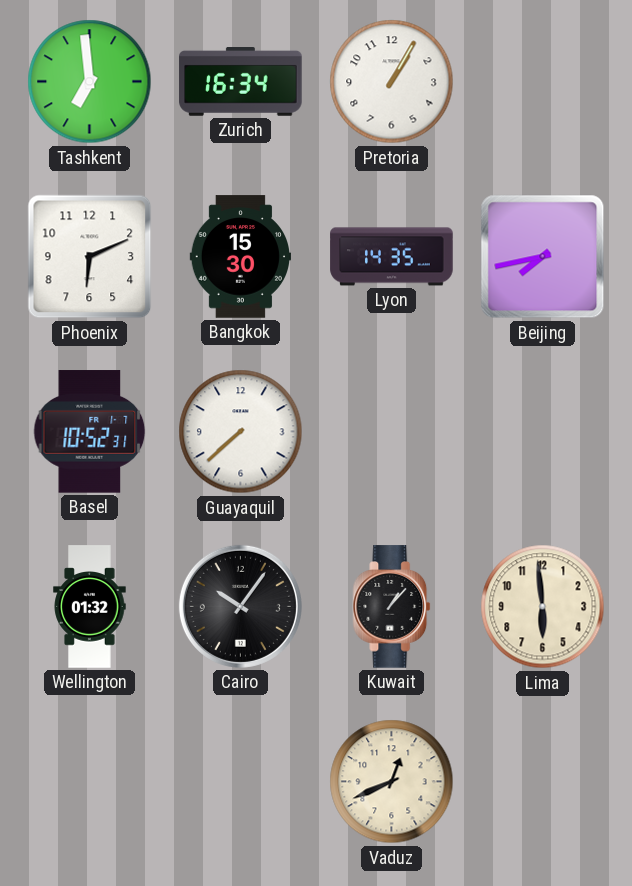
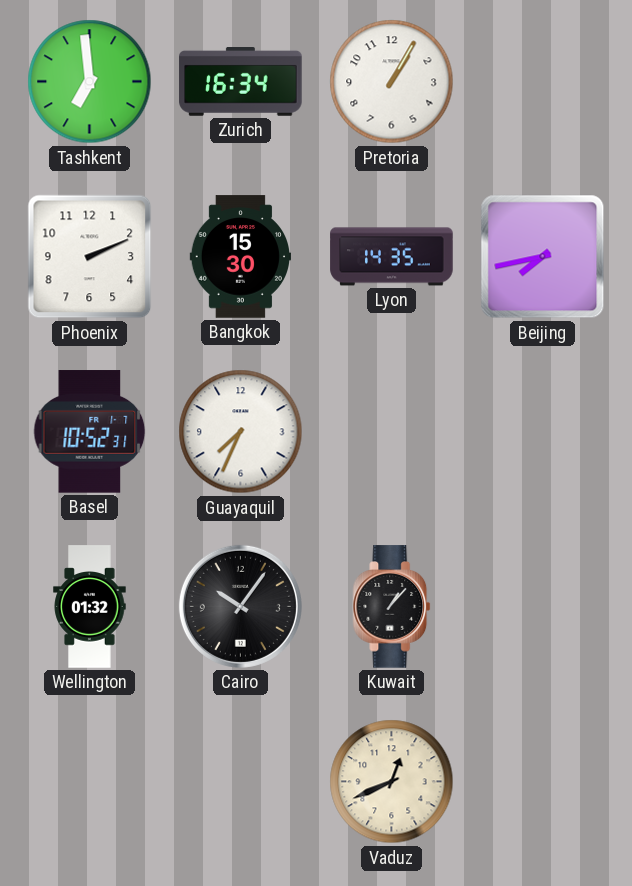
Phoenix: 6:11 -> 2:11
Guayaquil: 7:38 -> 7:34
Lima: 5:59 -> none
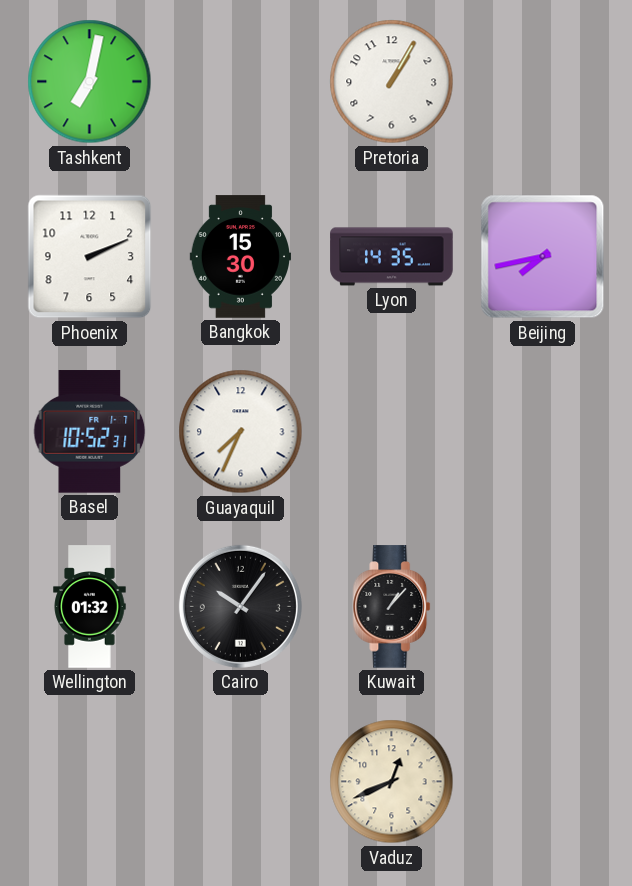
Tashkent: 6:59 -> 7:02
Zurich: 16:34 -> none
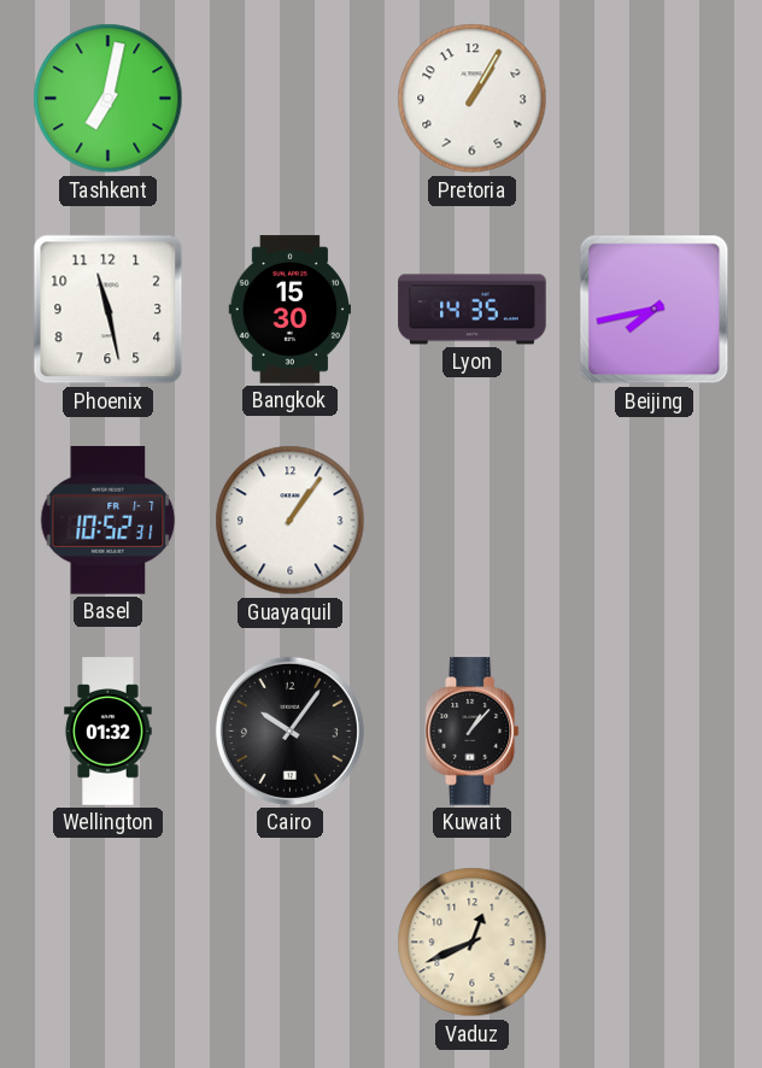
Phoenix: 2:11 -> 11:28
Guayaquil: 7:34 -> 1:06
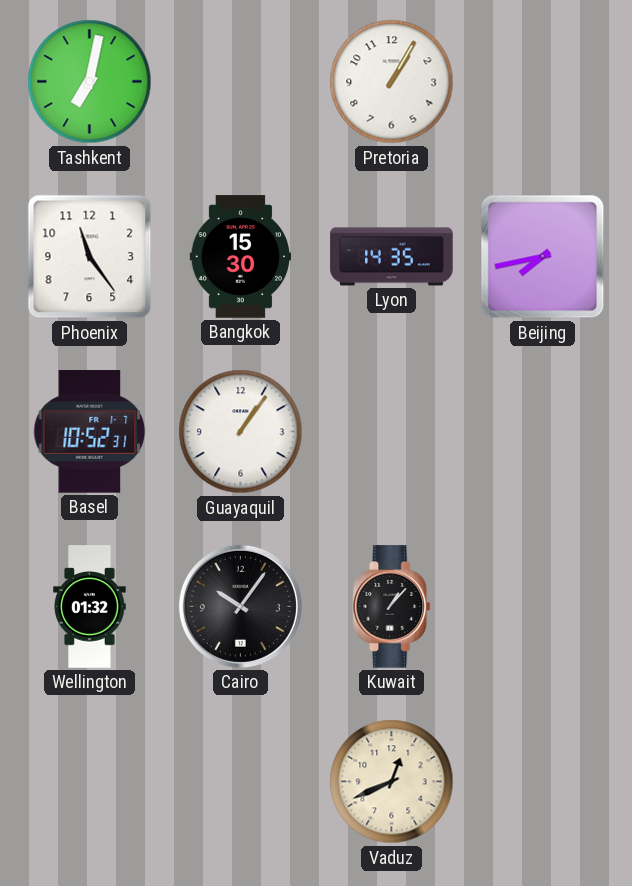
Phoenix: 11:28 -> 11:24
